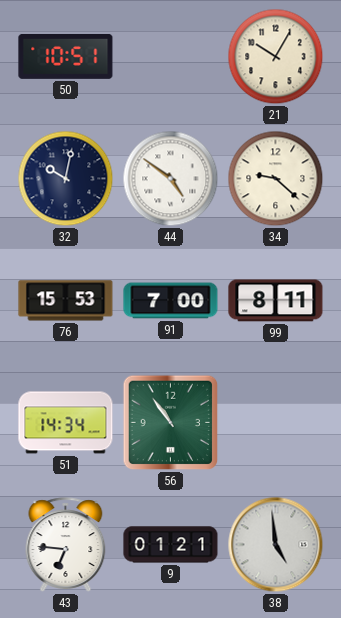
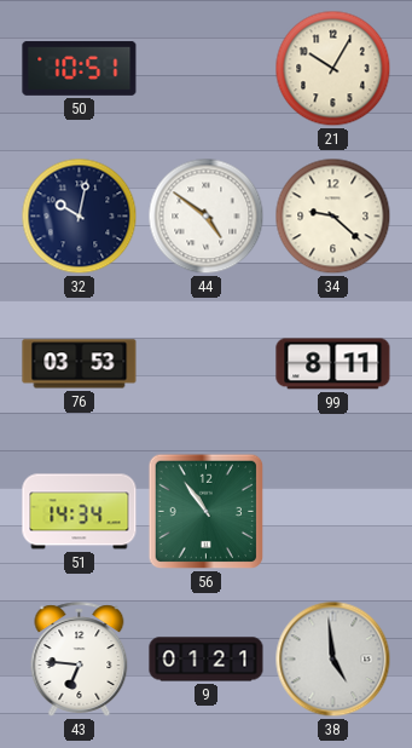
76: 15:53 -> 03:53
91: 7:00 -> none
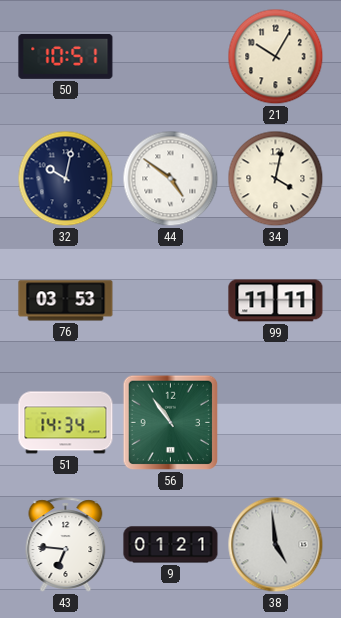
34: 9:22 -> 4:02
99: 8:11 -> 11:11
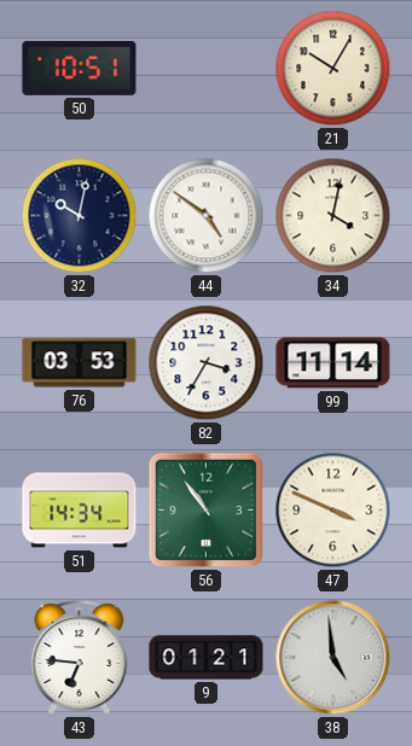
82: none -> 3:35
99: 11:11 -> 11:14
47: none -> 3:49
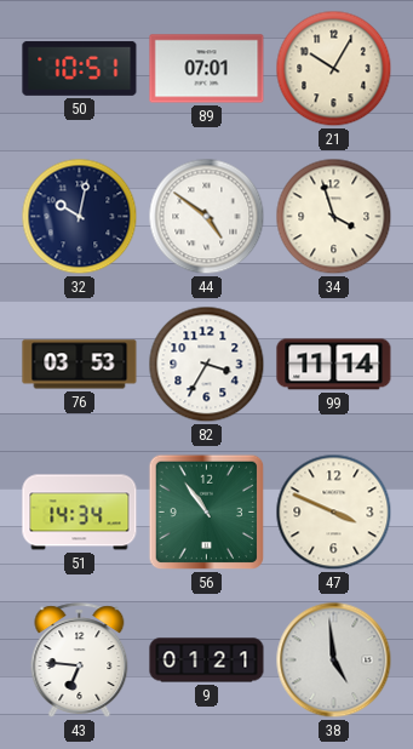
89: none -> 07:01
34: 4:02 -> 3:57
